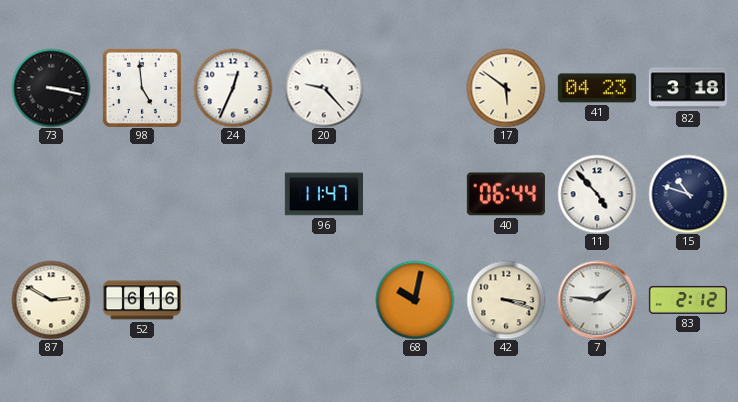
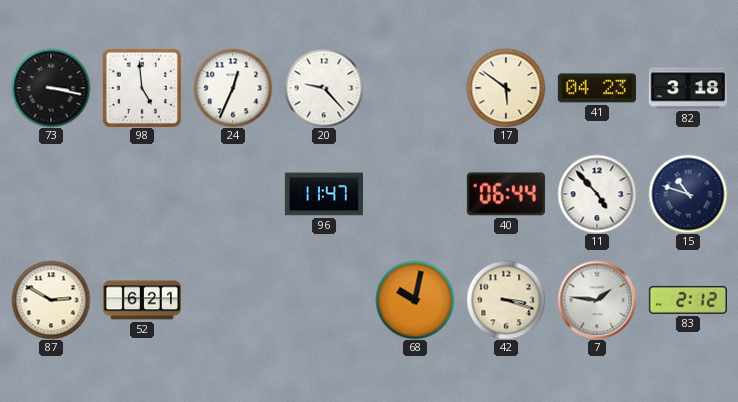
52: 6:16 -> 6:21
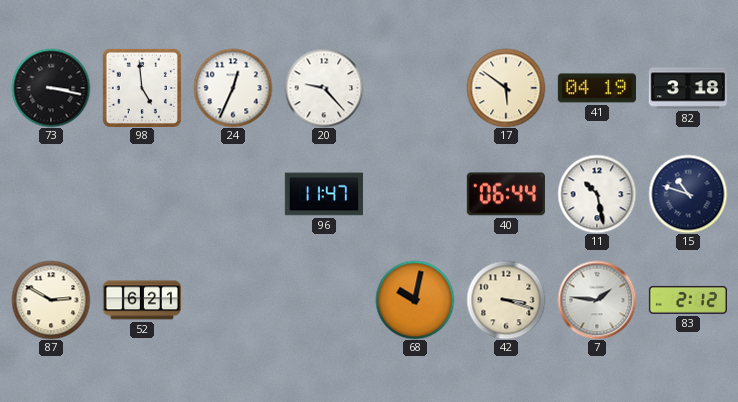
41: 04:23 -> 04:19
11: 4:53 -> 10:28
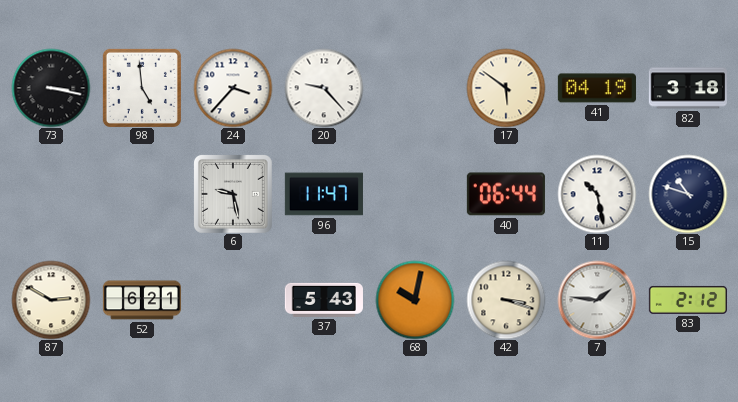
24: 12:34 -> 3:37
6: none -> 9:28
37: none -> 5:43
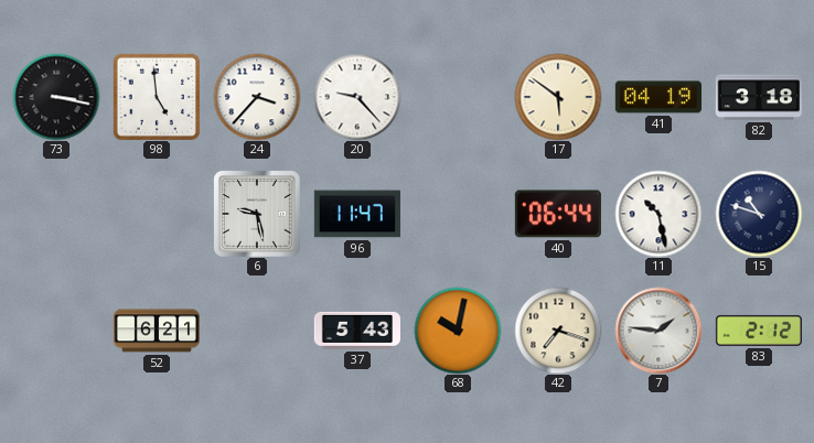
87: 2:50 -> none
42: 3:18 -> 7:18
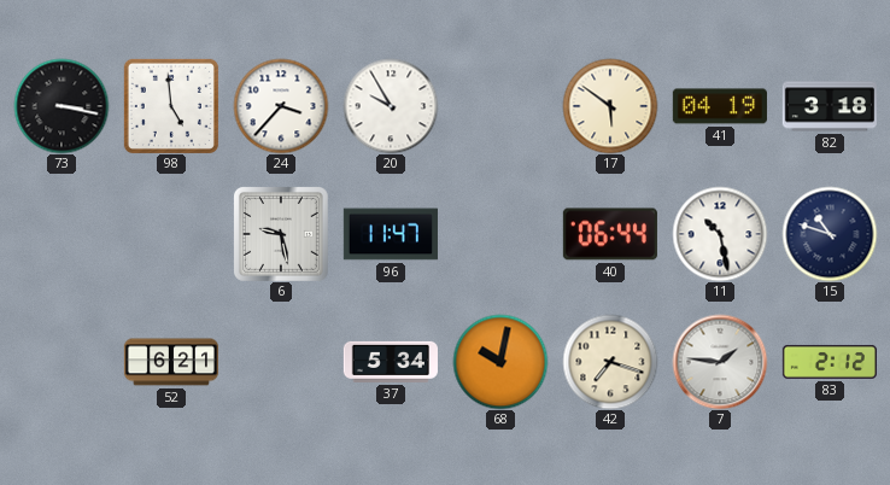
20: 9:23 -> 9:55
37: 5:43 -> 5:34
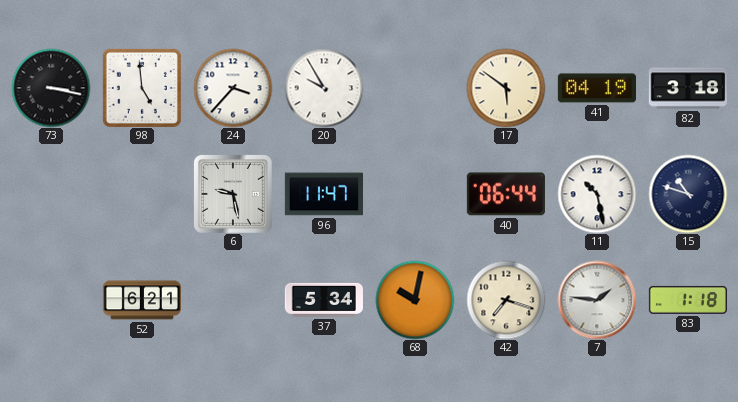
83: 2:12 -> 1:18
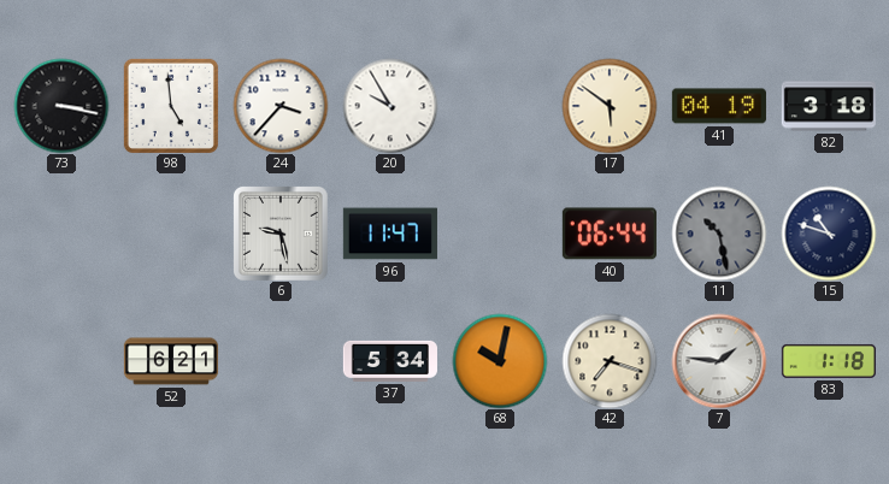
11 dial: white -> grey
